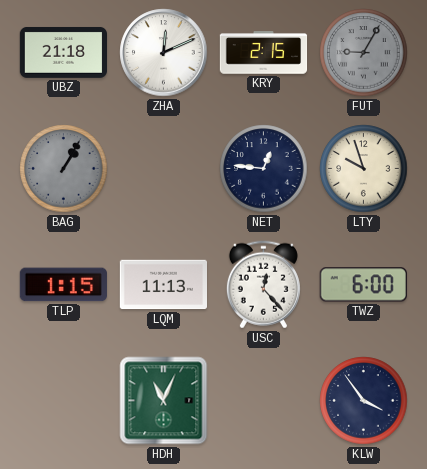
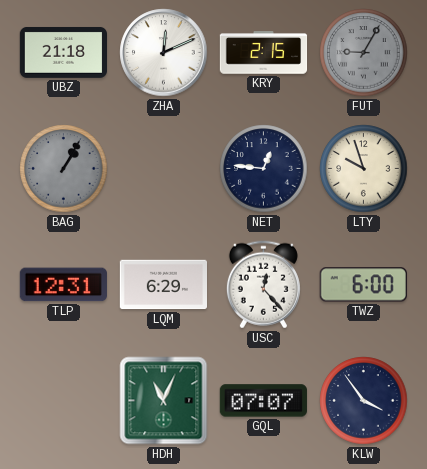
TLP: 1:15 -> 12:31
LQM: 11:13 -> 6:29
GQL: none -> 07:07
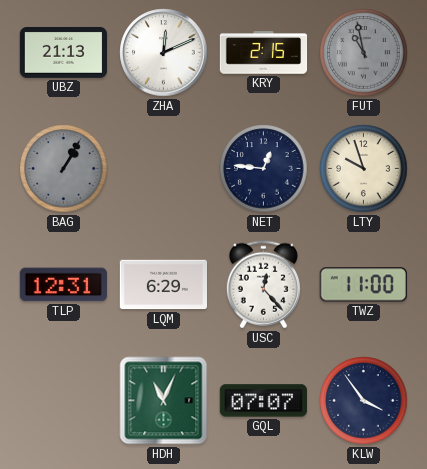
UBZ: 21:18 -> 21:13
FUT: 9:05 -> 10:58
TWZ: 6:00 -> 11:00
